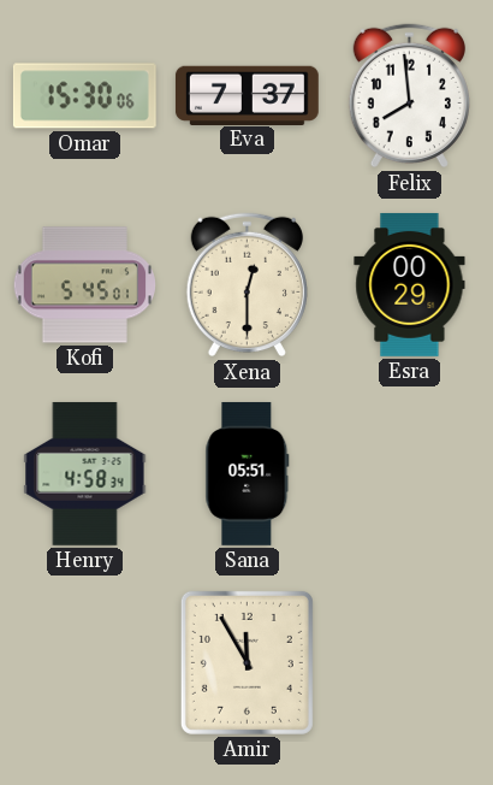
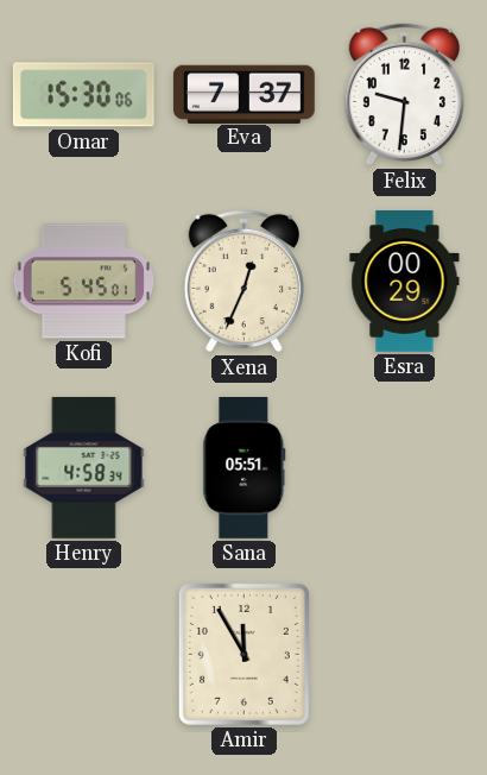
Felix: 7:59 -> 9:31
Xena: 12:30 -> 12:34
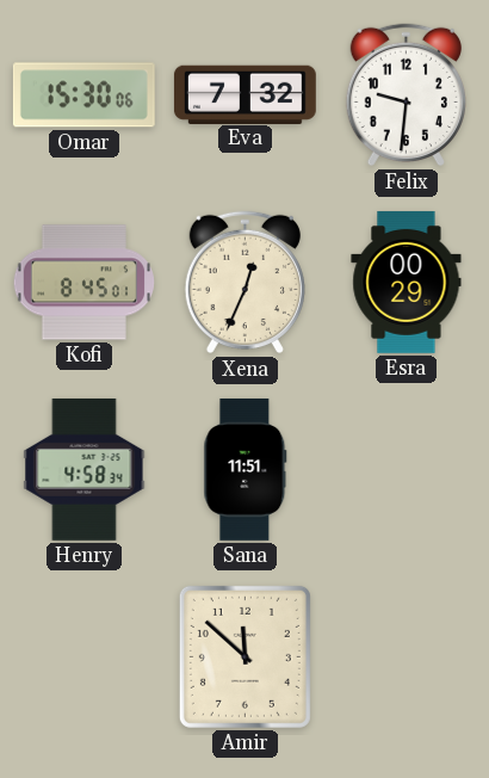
Eva: 7:37 -> 7:32
Kofi: 5:45 -> 8:45
Sana: 05:51 -> 11:51
Amir: 11:55 -> 11:52
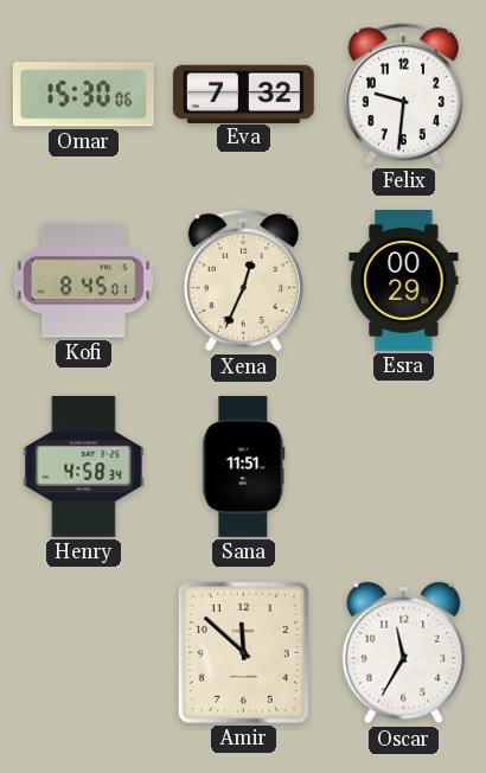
Oscar: none -> 11:35
